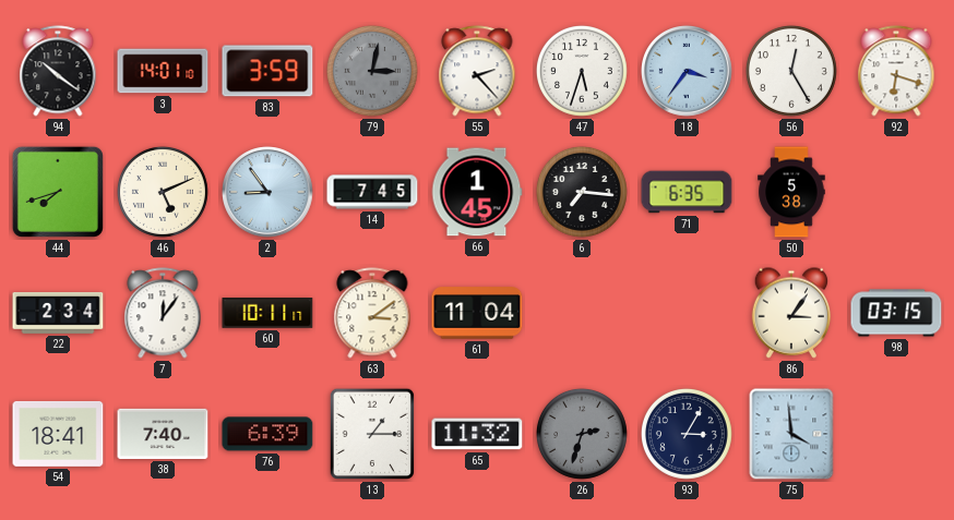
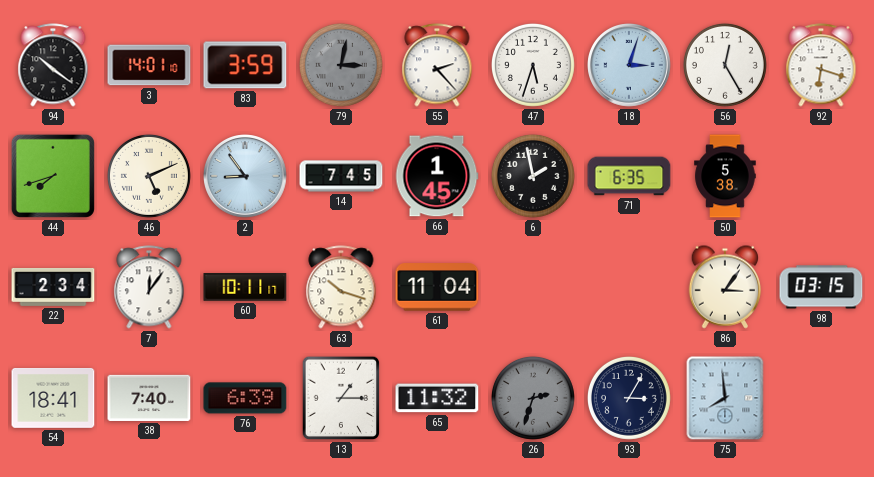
18: 3:36 -> 3:03
6: 7:16 -> 1:58
63: 3:09 -> 10:18
75: 3:59 -> 7:59
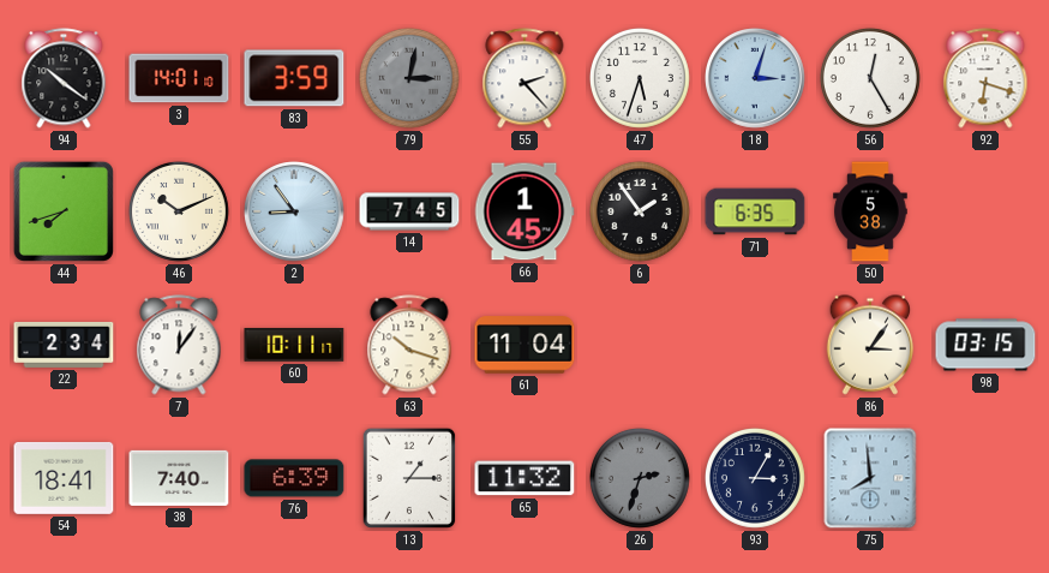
46: 5:11 -> 10:11
6: 1:58 -> 1:54
